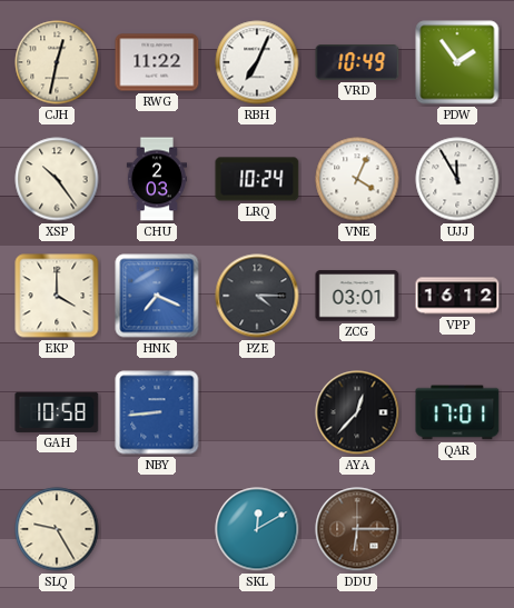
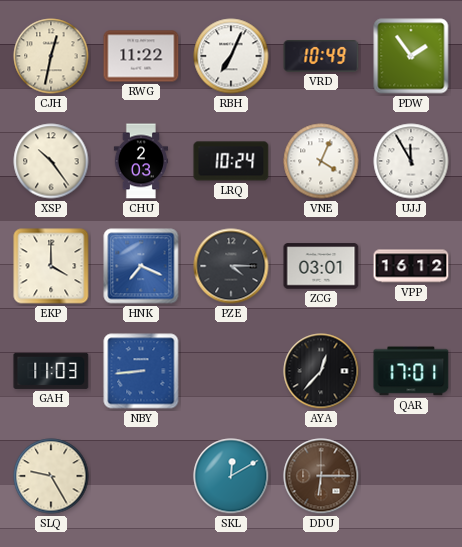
GAH: 10:58 -> 11:03
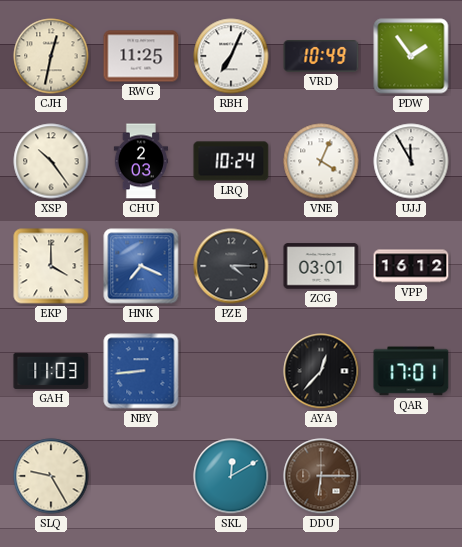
RWG: 11:22 -> 11:25
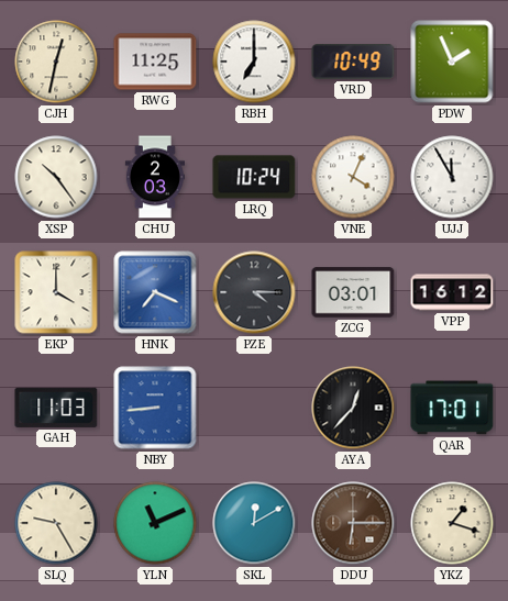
RBH: 7:04 -> 7:00
PDW: 1:54 -> 1:56
YLN: none -> 11:11
YKZ: none -> 1:18
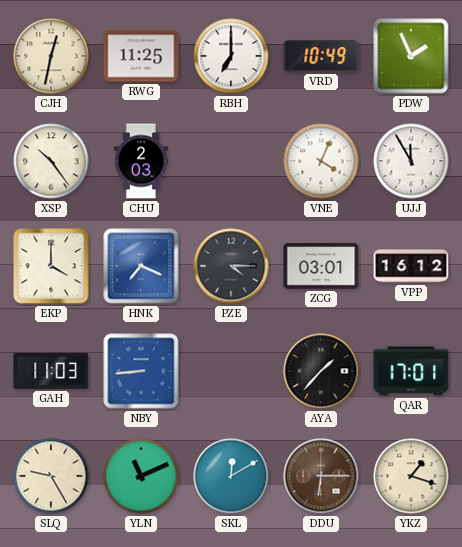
LRQ: 10:24 -> none
AYA: 12:37 -> 1:37
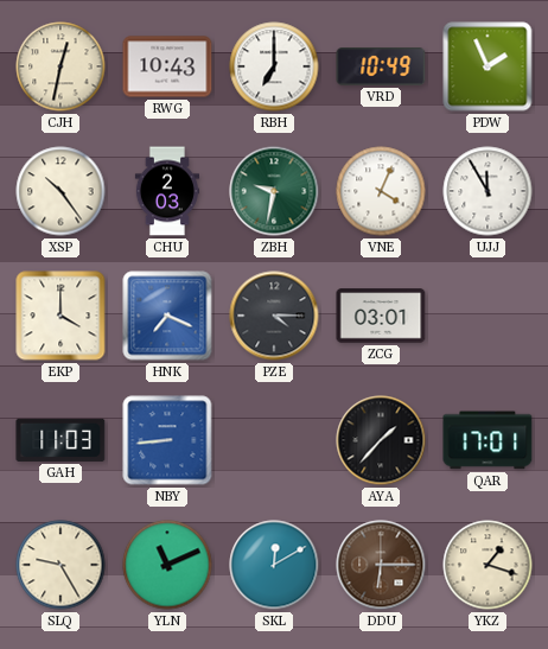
RWG: 11:25 -> 10:43
ZBH: none -> 9:32
VPP: 16:12 -> none
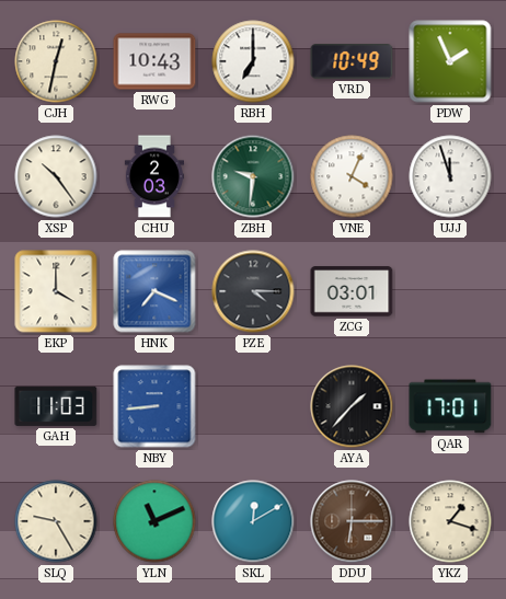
ZBH: 9:32 -> 9:31
UJJ: 11:55 -> 11:57
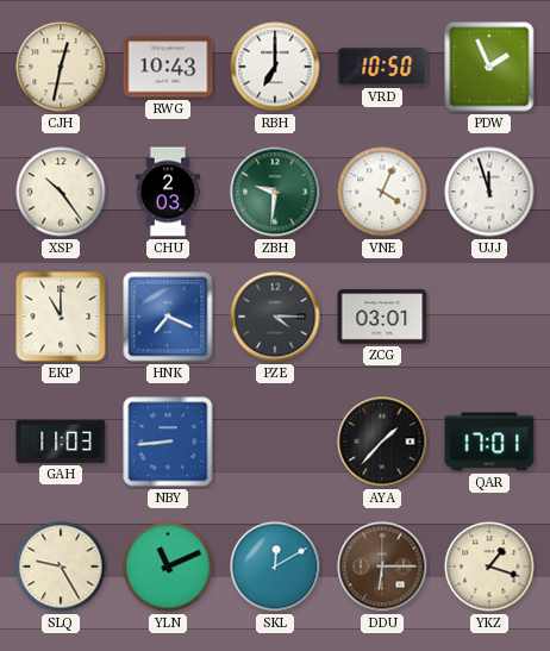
VRD: 10:49 -> 10:50
EKP: 4:00 -> 11:00
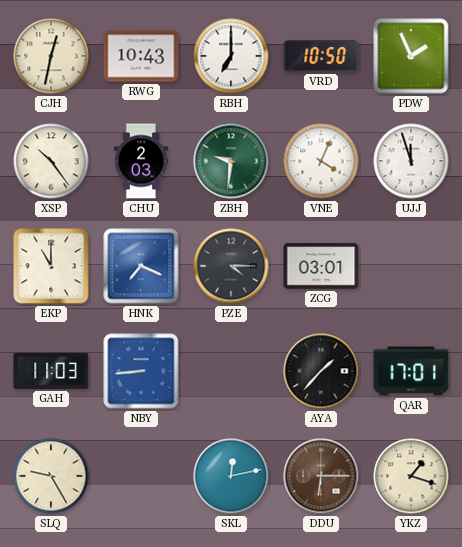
YLN: 11:11 -> none
SKL: 12:10 -> 12:13
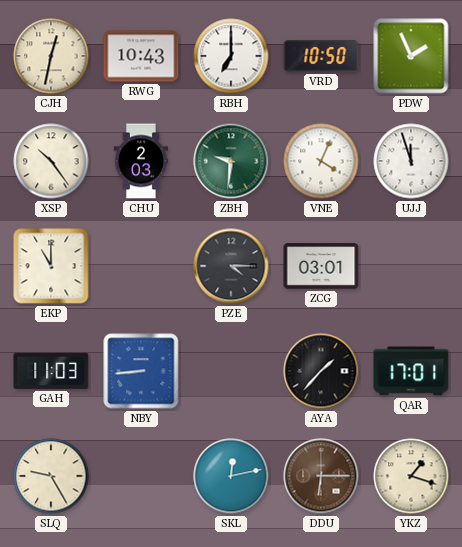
HNK: 7:19 -> none
